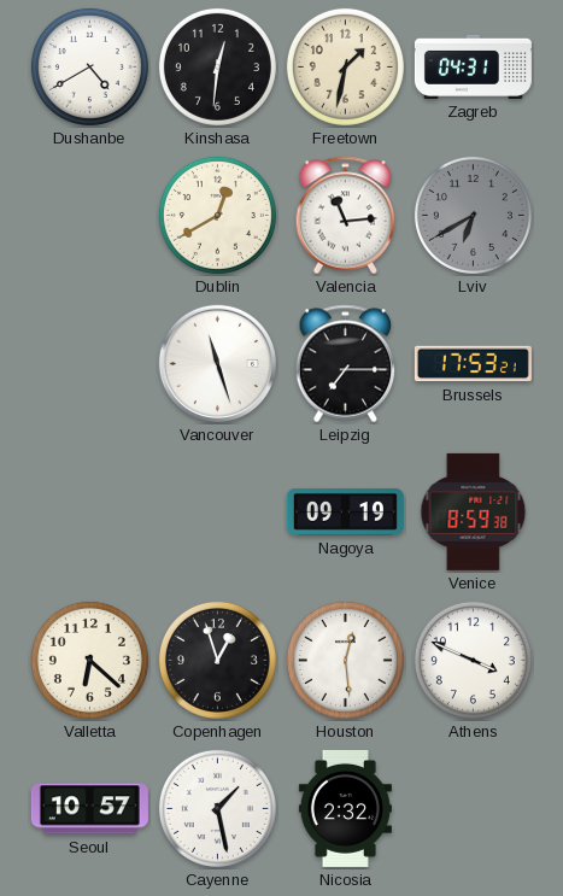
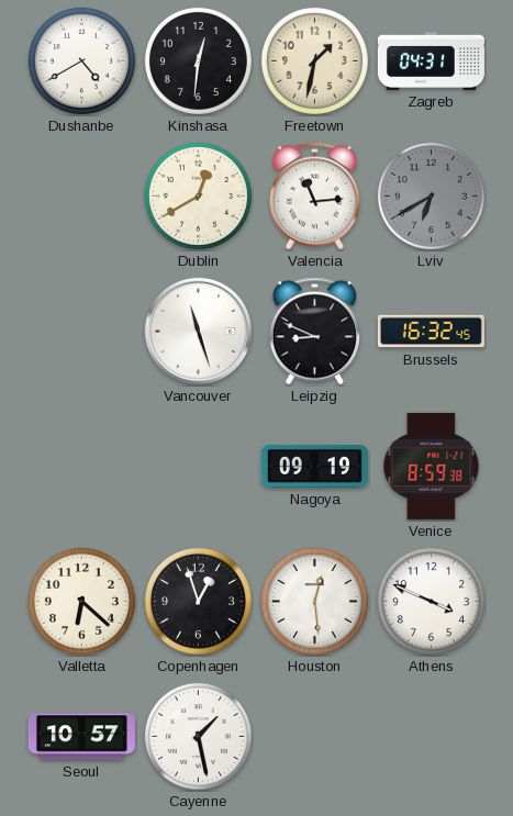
Leipzig: 7:15 -> 8:49
Brussels: 17:53 -> 16:32
Nicosia: 2:32 -> none
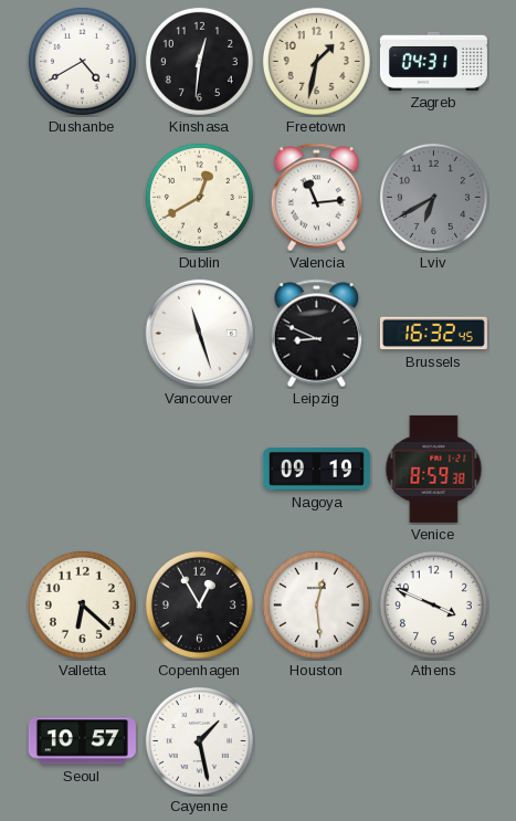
Copenhagen: 12:57 -> 12:55
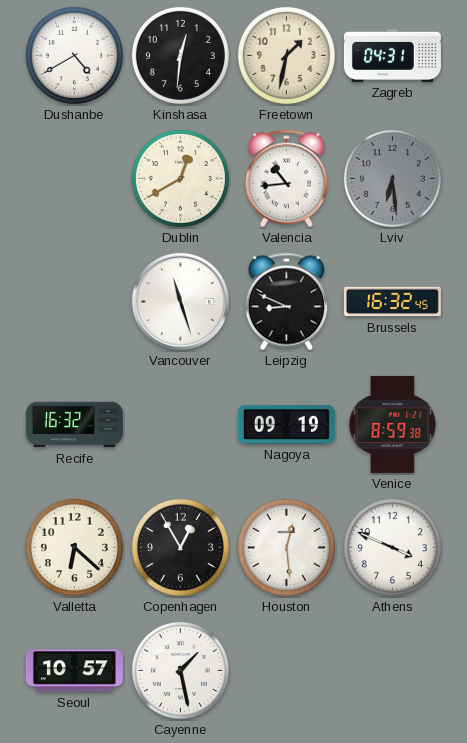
Valencia: 11:14 -> 10:44
Lviv: 6:40 -> 6:29
Recife: none -> 16:32
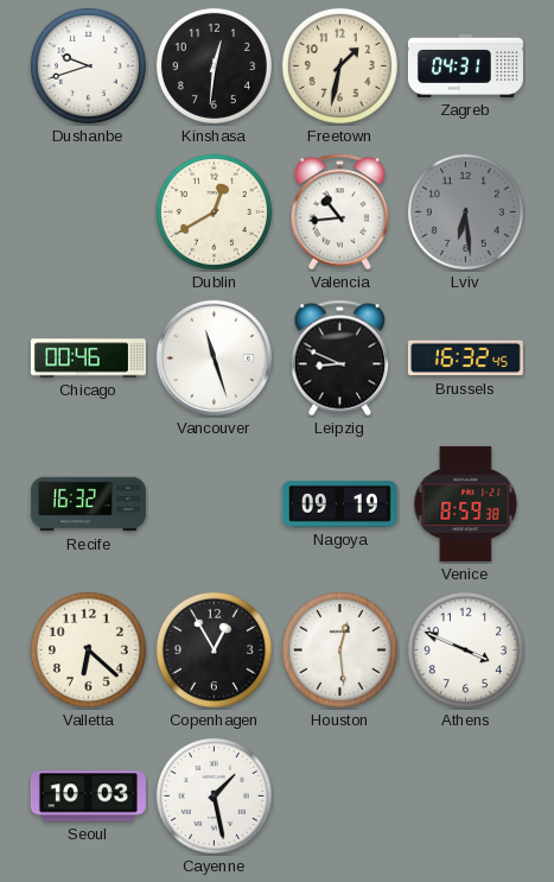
Dushanbe: 4:40 -> 9:42
Chicago: none -> 00:46
Seoul: 10:57 -> 10:03
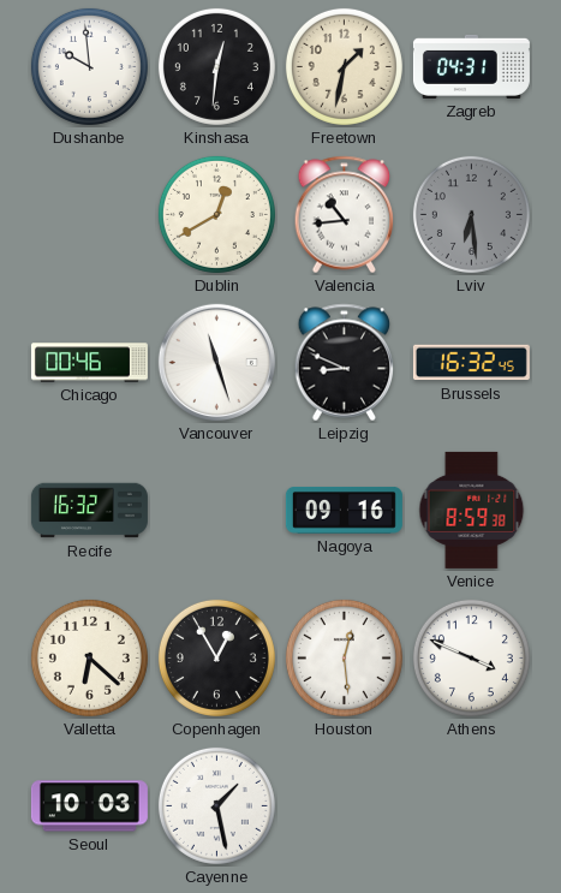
Dushanbe: 9:42 -> 9:59
Nagoya: 09:19 -> 09:16
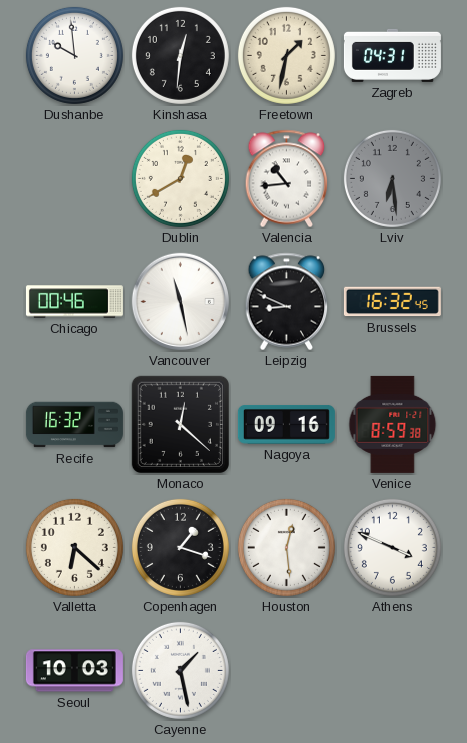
Vancouver: 11:27 -> 11:28
Monaco: none -> 12:22
Copenhagen: 12:55 -> 1:18
